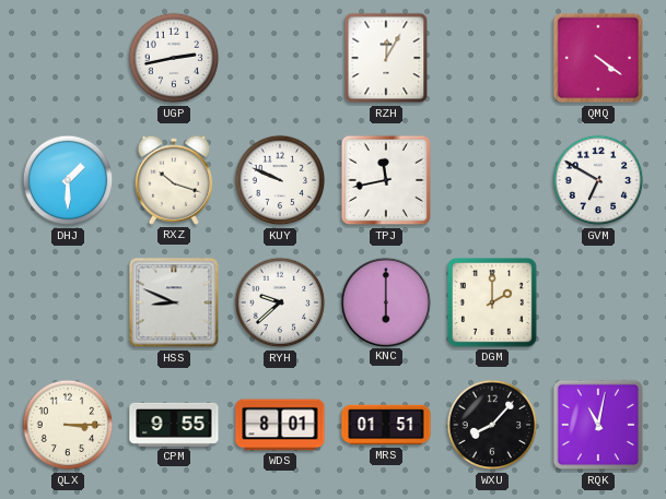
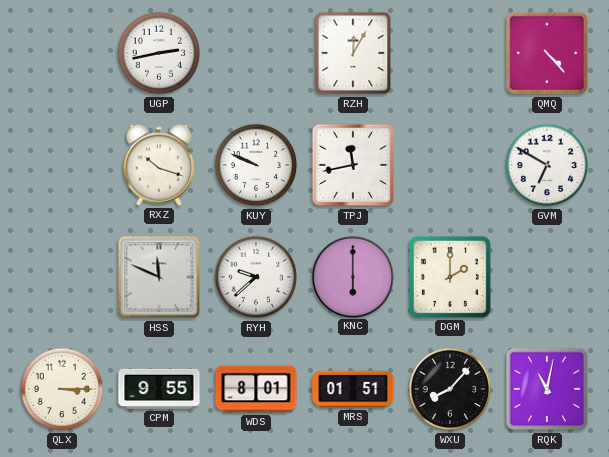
QMQ: 4:21 -> 4:23
DHJ: 1:30 -> none
HSS: 8:49 -> 11:49
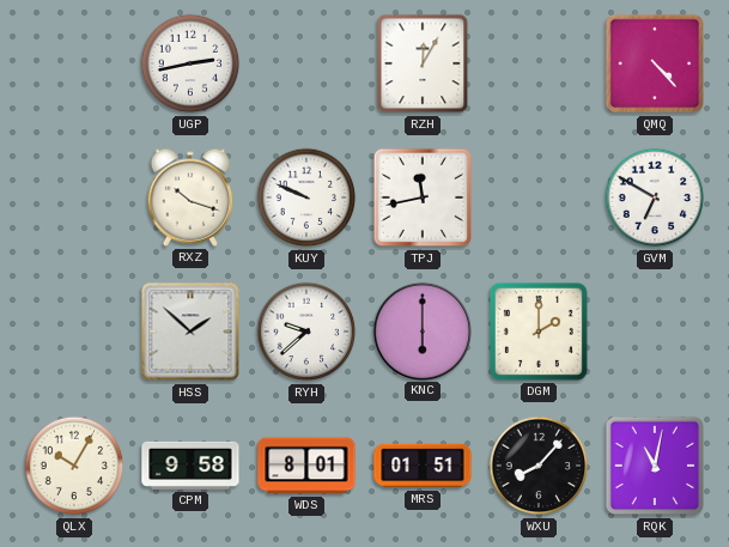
HSS: 11:49 -> 1:52
QLX: 3:15 -> 10:05
CPM: 9:55 -> 9:58
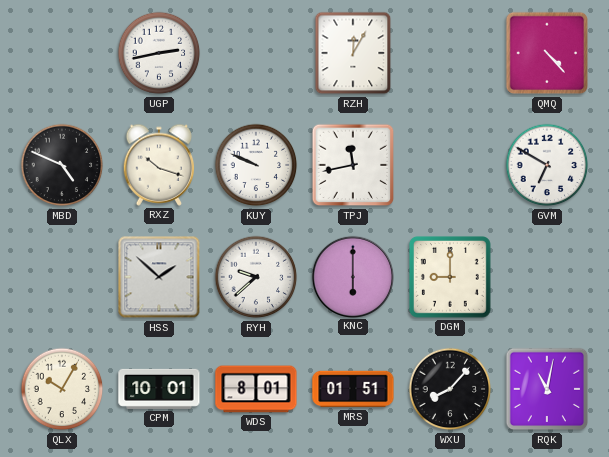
MBD: none -> 4:49
DGM: 2:00 -> 9:00
CPM: 9:58 -> 10:01
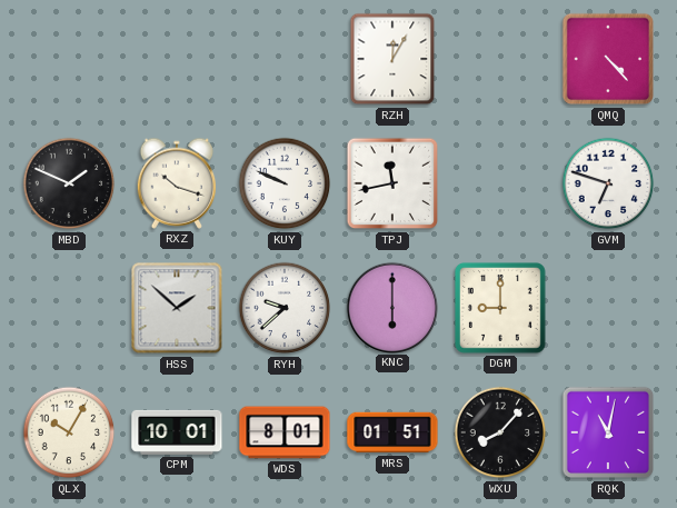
UGP: 2:43 -> none
MBD: 4:49 -> 1:49
GVM: 6:50 -> 6:48
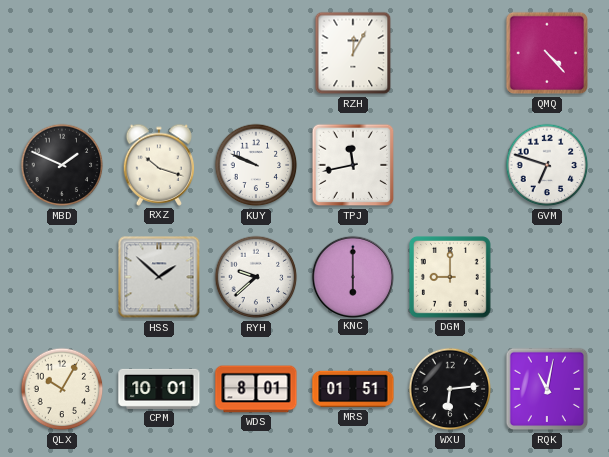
WXU: 8:07 -> 6:14
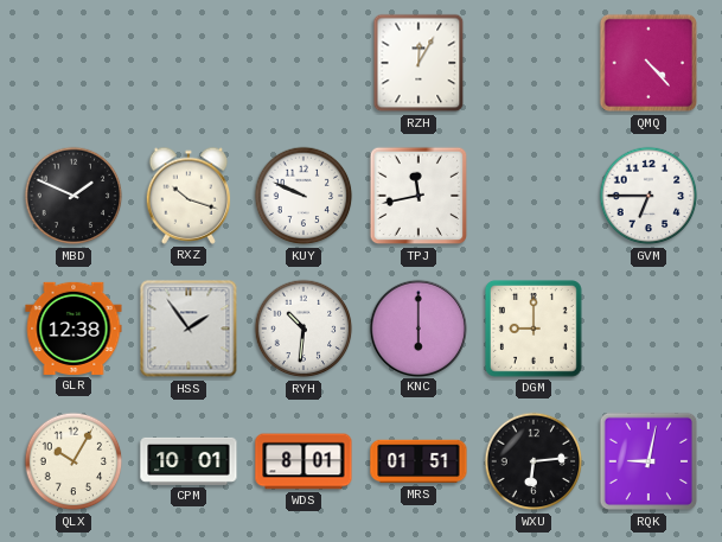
GVM: 6:48 -> 6:45
GLR: none -> 12:38
HSS: 1:52 -> 1:54
RYH: 9:38 -> 10:31
RQK: 11:02 -> 9:02
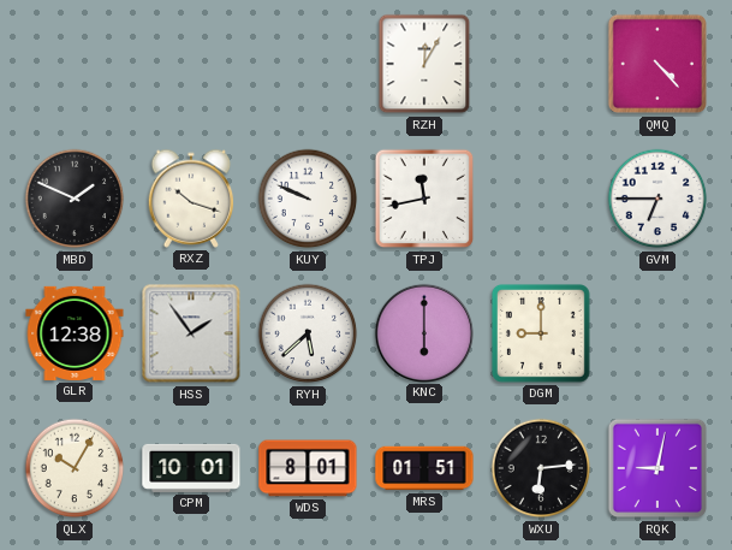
RYH: 10:31 -> 5:38
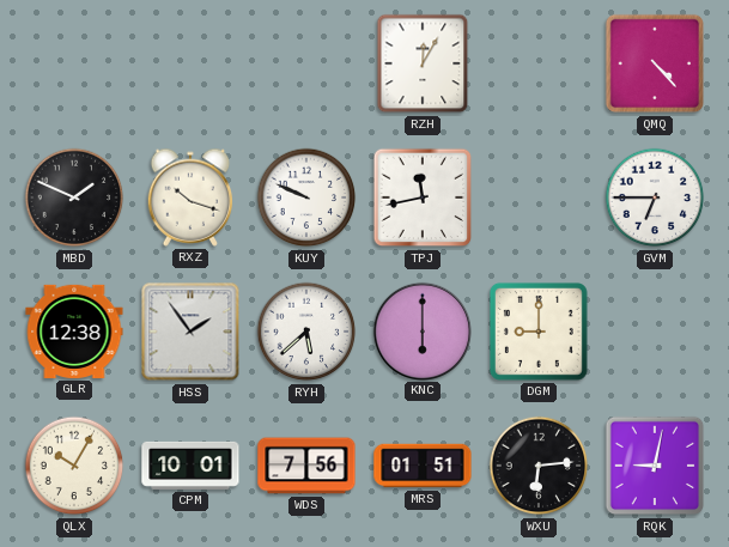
WDS: 8:01 -> 7:56
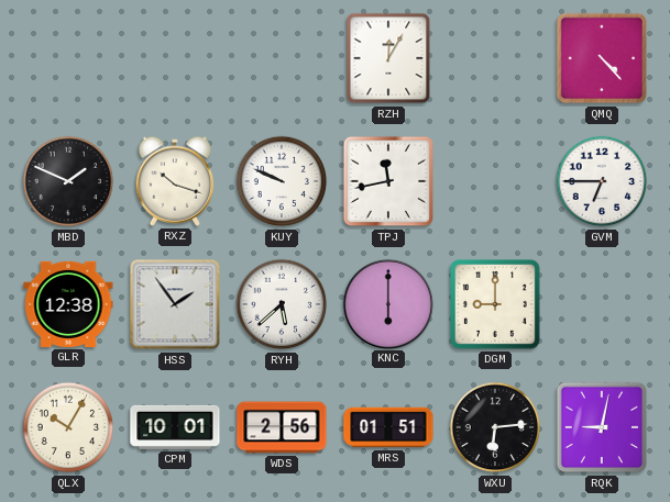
WDS: 7:56 -> 2:56
